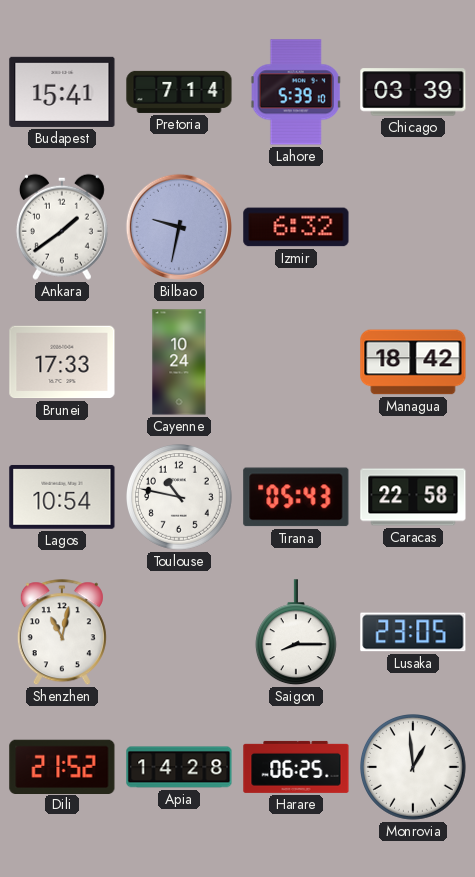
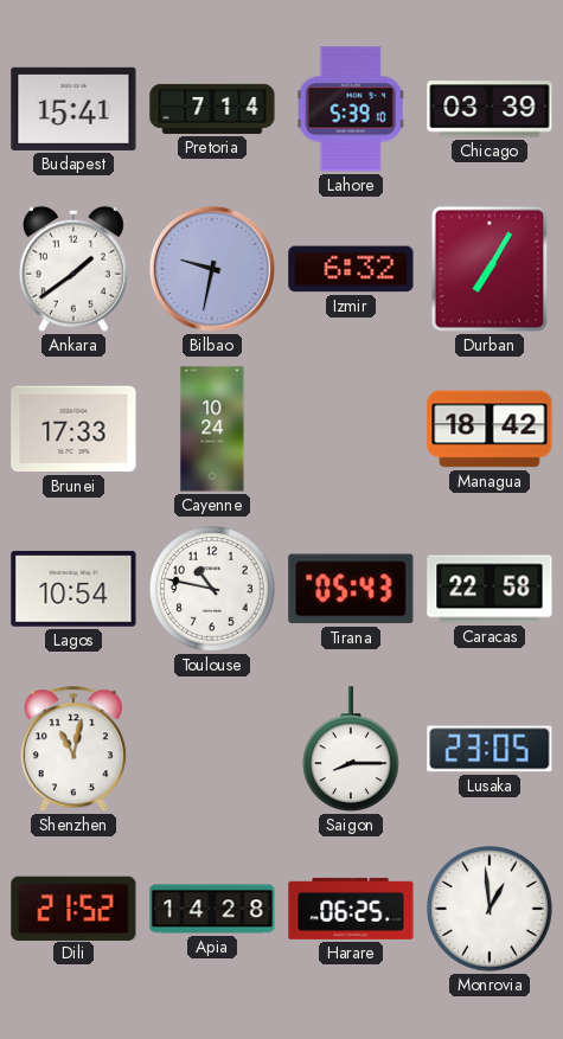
Durban: none -> 7:05
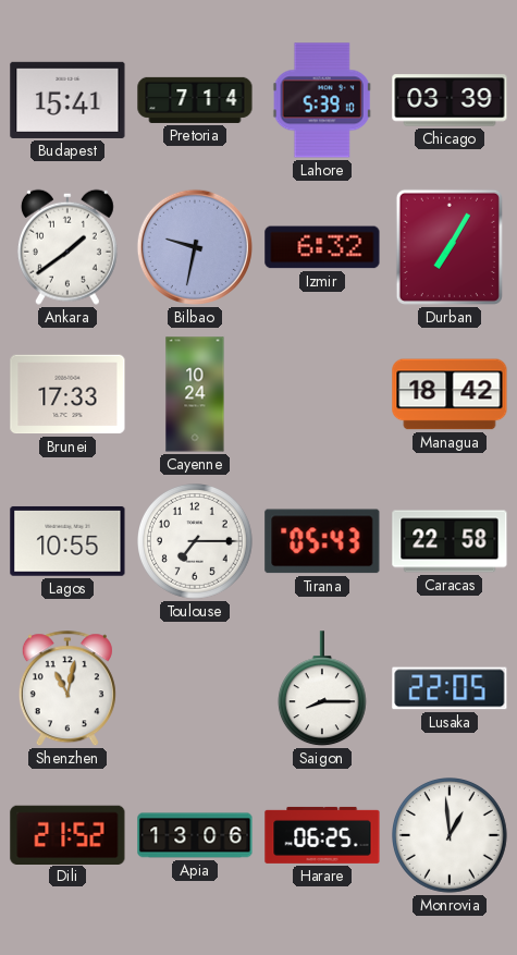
Lagos: 10:54 -> 10:55
Toulouse: 10:47 -> 7:15
Lusaka: 23:05 -> 22:05
Apia: 14:28 -> 13:06
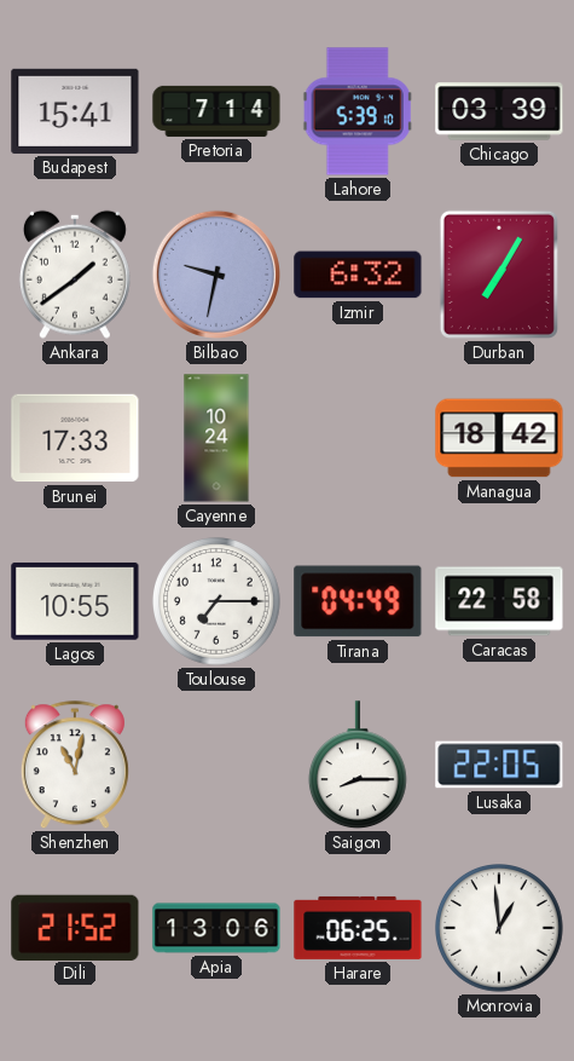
Tirana: 05:43 -> 04:49
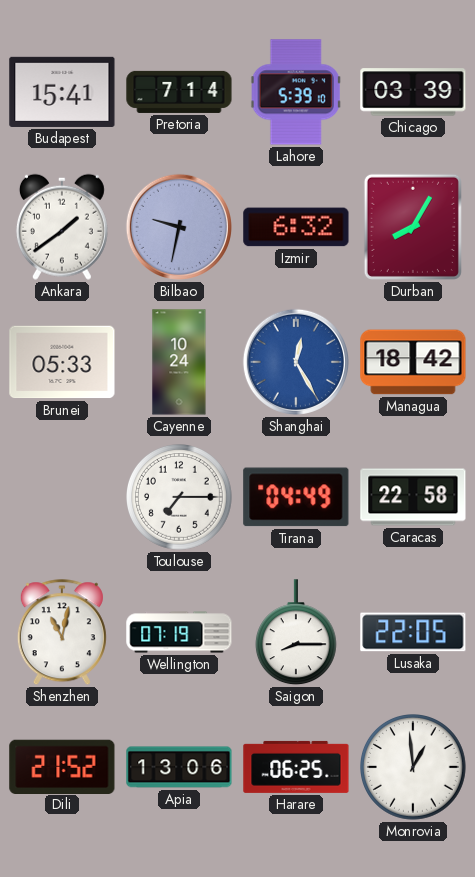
Durban: 7:05 -> 8:05
Brunei: 17:33 -> 05:33
Shanghai: none -> 12:25
Lagos: 10:55 -> none
Wellington: none -> 07:19
